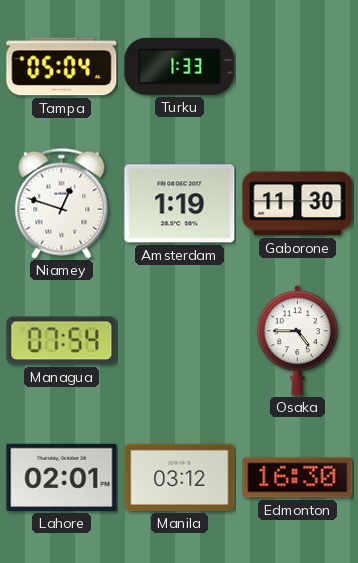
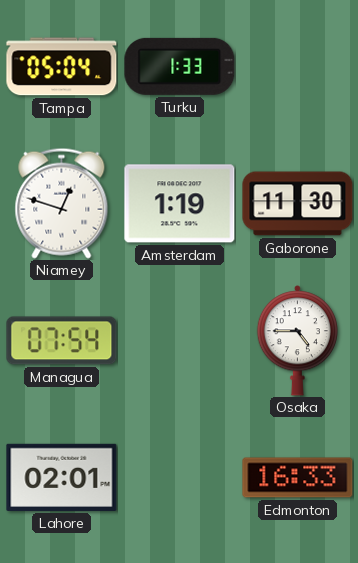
Manila: 03:12 -> none
Edmonton: 16:30 -> 16:33
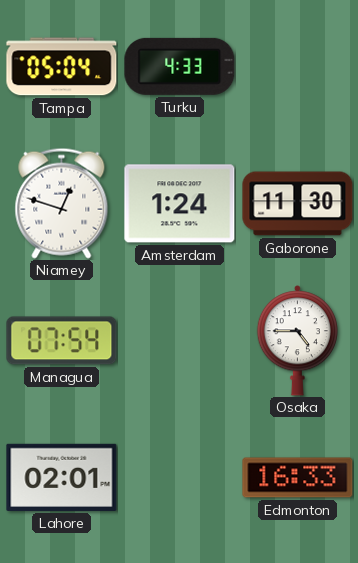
Turku: 1:33 -> 4:33
Amsterdam: 1:19 -> 1:24
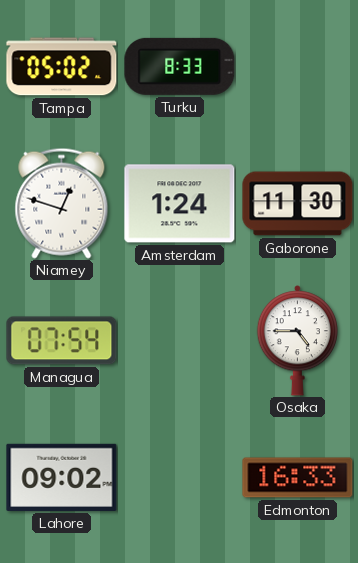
Tampa: 05:04 -> 05:02
Turku: 4:33 -> 8:33
Lahore: 02:01 -> 09:02
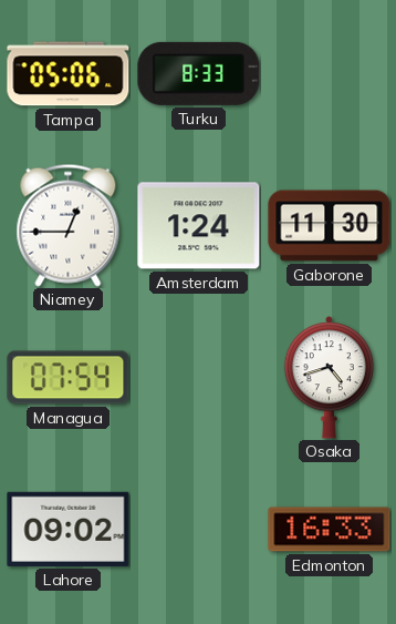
Tampa: 05:02 -> 05:06
Niamey: 12:48 -> 12:45
Osaka: 4:45 -> 4:42
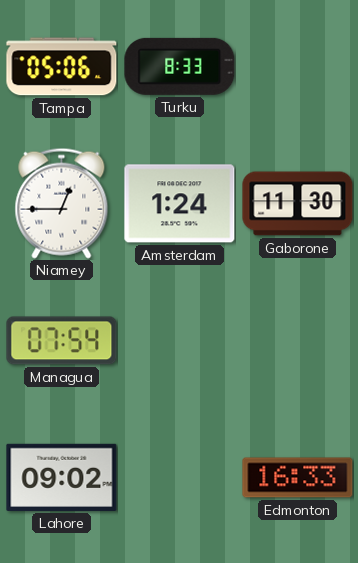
Osaka: 4:42 -> none
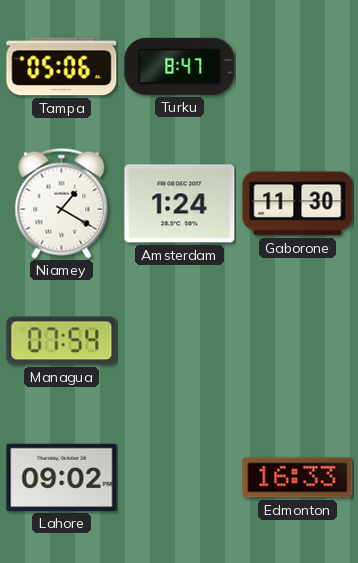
Turku: 8:33 -> 8:47
Niamey: 12:45 -> 1:20
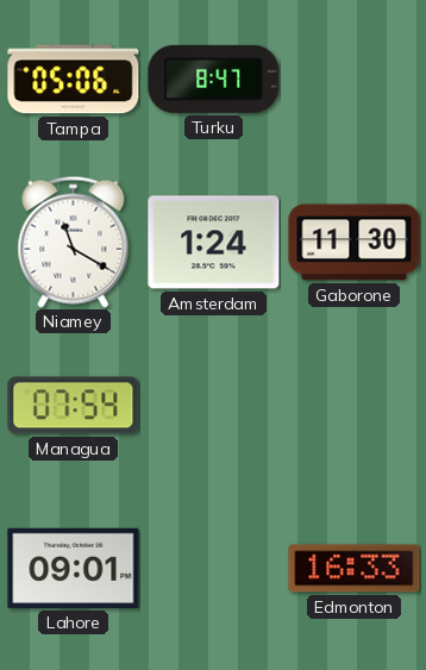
Niamey: 1:20 -> 11:20
Lahore: 09:02 -> 09:01
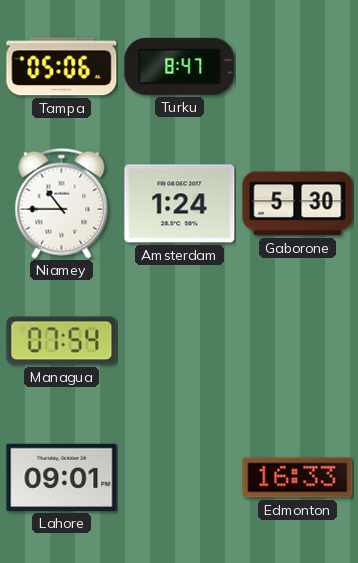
Niamey: 11:20 -> 10:45
Gaborone: 11:30 -> 5:30
